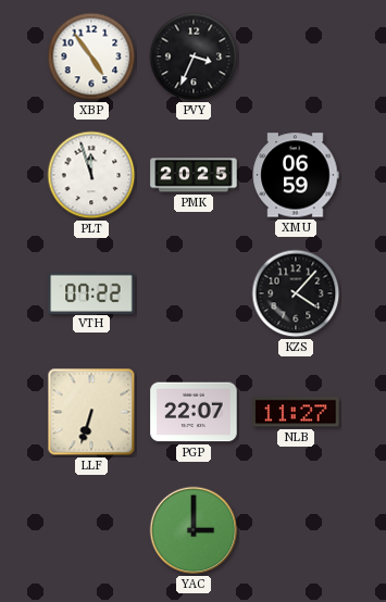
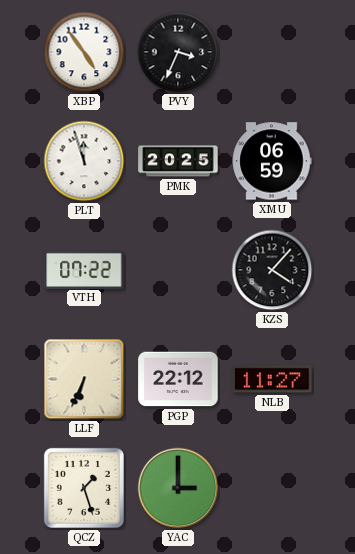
LLF: 6:33 -> 6:34
PGP: 22:07 -> 22:12
QCZ: none -> 1:27
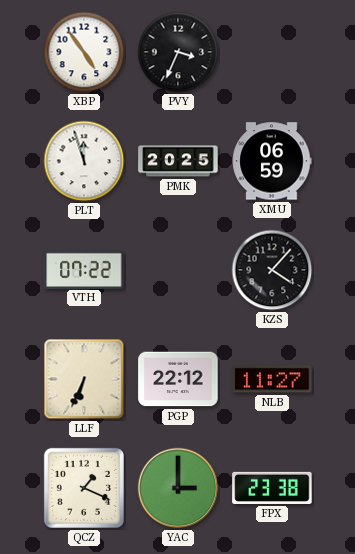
QCZ: 1:27 -> 1:19
FPX: none -> 23:38
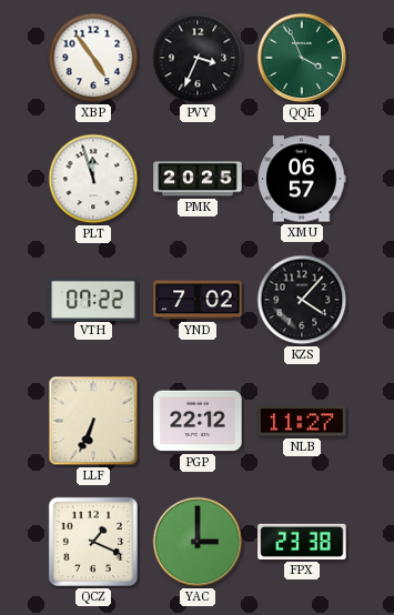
QQE: none -> 3:56
XMU: 06:59 -> 06:57
YND: none -> 7:02
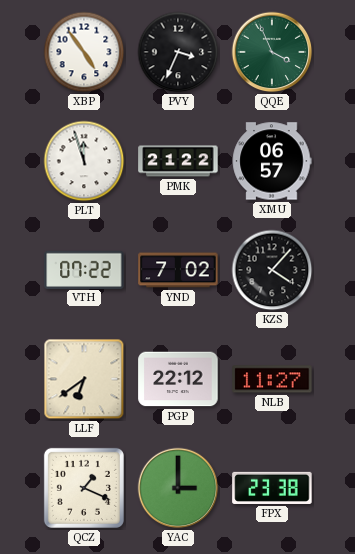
PMK: 20:25 -> 21:22
LLF: 6:34 -> 6:39
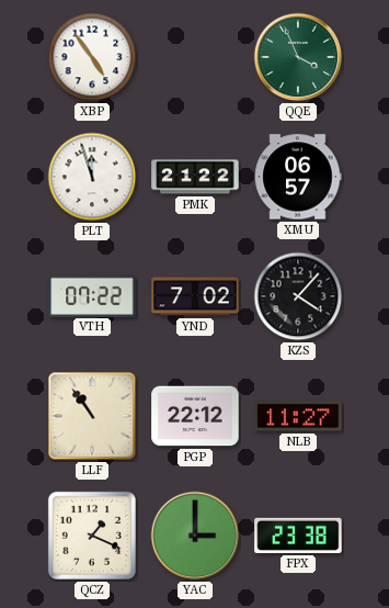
PVY: 3:34 -> none
LLF: 6:39 -> 10:54
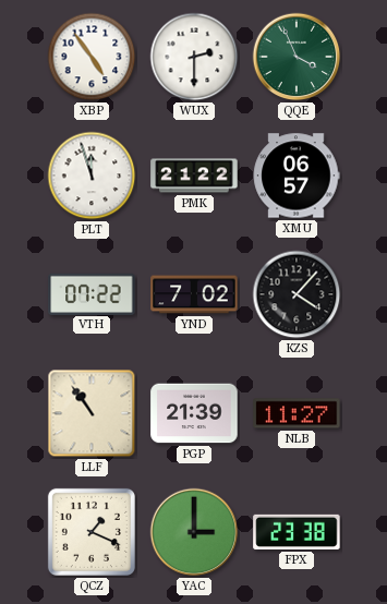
WUX: none -> 2:30
PGP: 22:12 -> 21:39
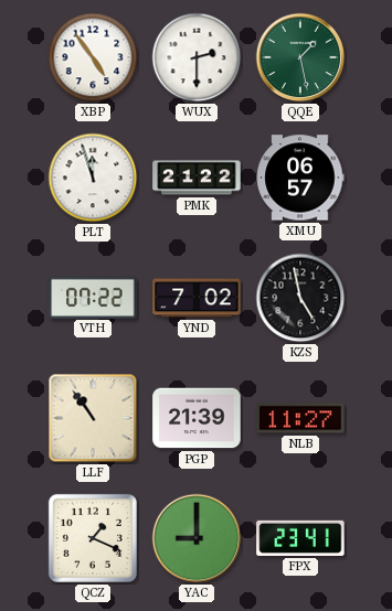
QQE: 3:56 -> 1:28
KZS: 4:07 -> 4:58
YAC: 3:00 -> 9:00
FPX: 23:38 -> 23:41
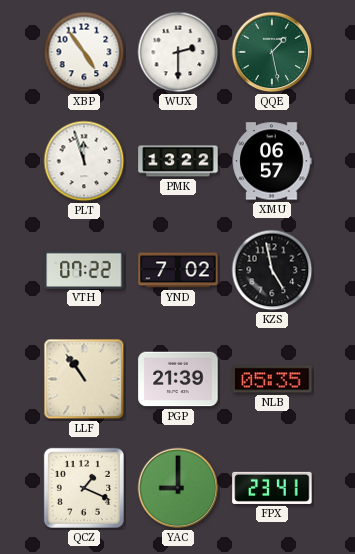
PMK: 21:22 -> 13:22
NLB: 11:27 -> 05:35
